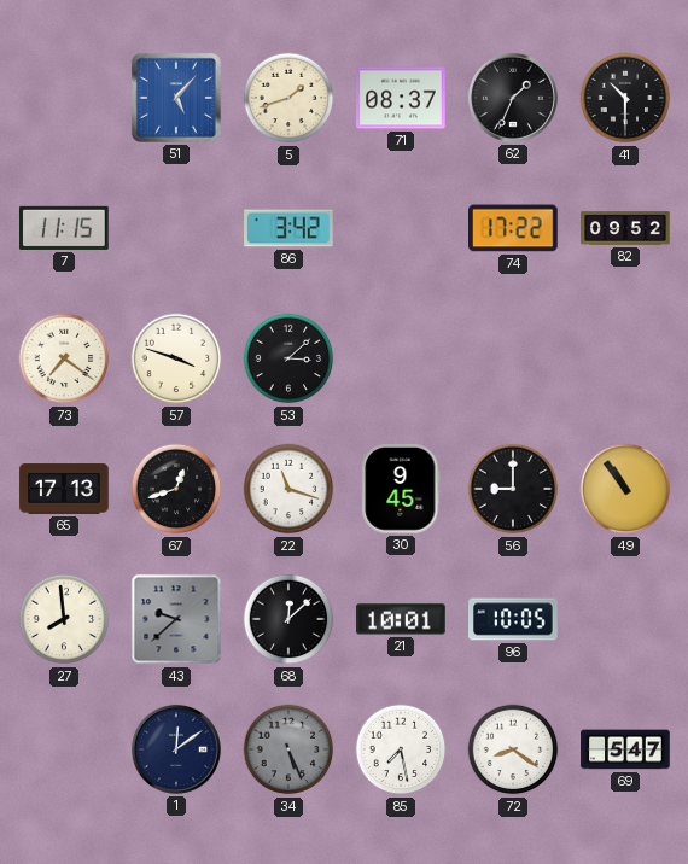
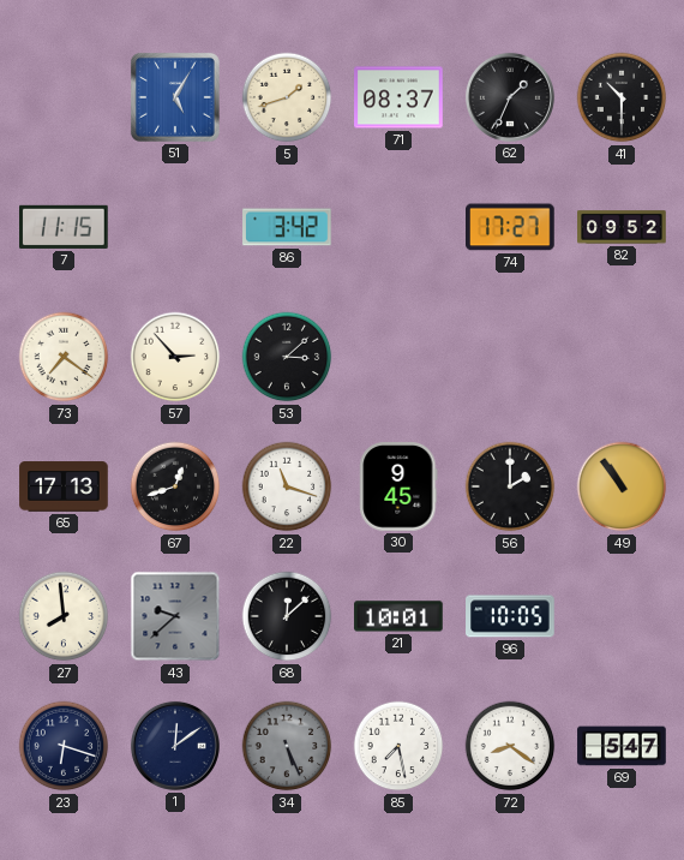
51: 5:07 -> 5:05
74: 17:22 -> 17:27
57: 3:48 -> 2:53
56: 9:00 -> 2:00
23: none -> 6:18
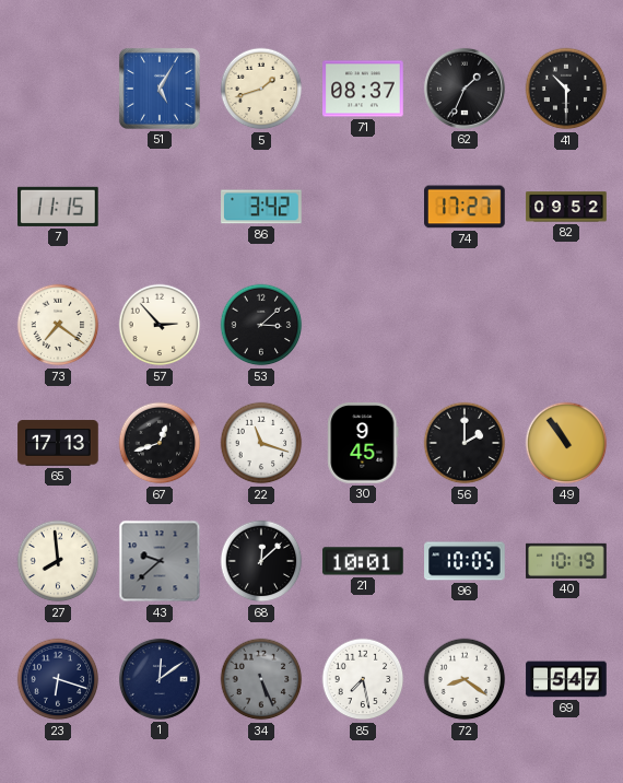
40: none -> 10:19
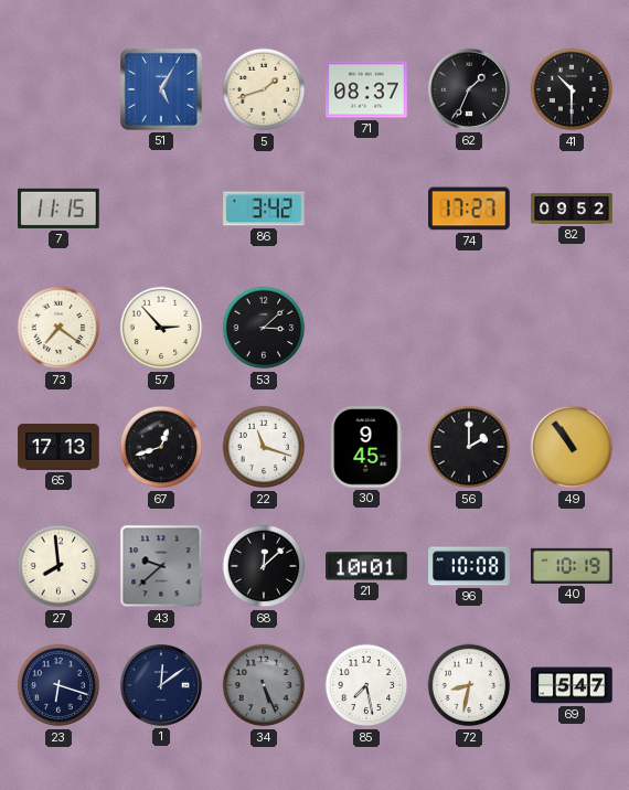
96: 10:05 -> 10:08
72: 8:21 -> 8:32
